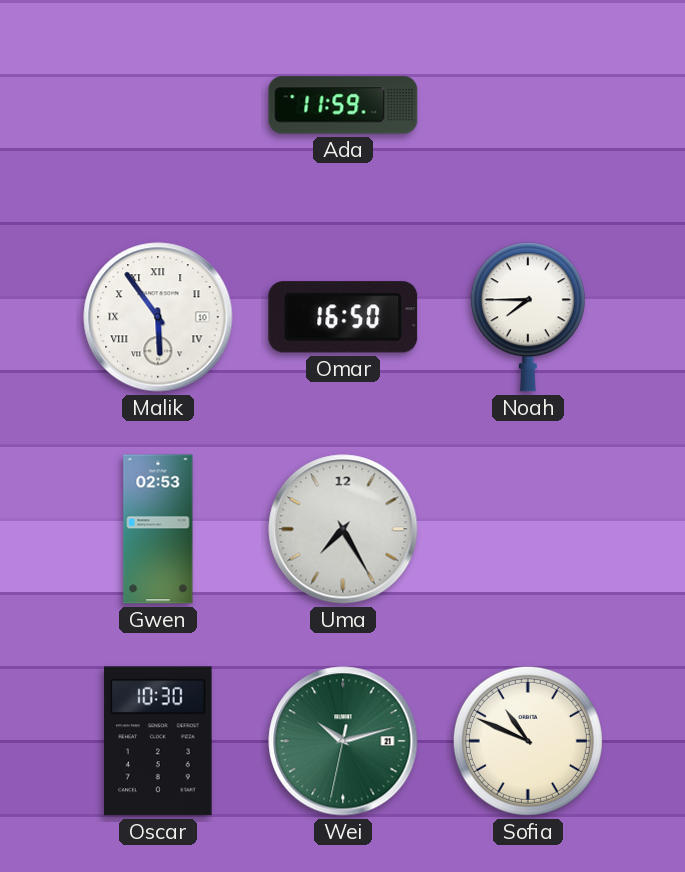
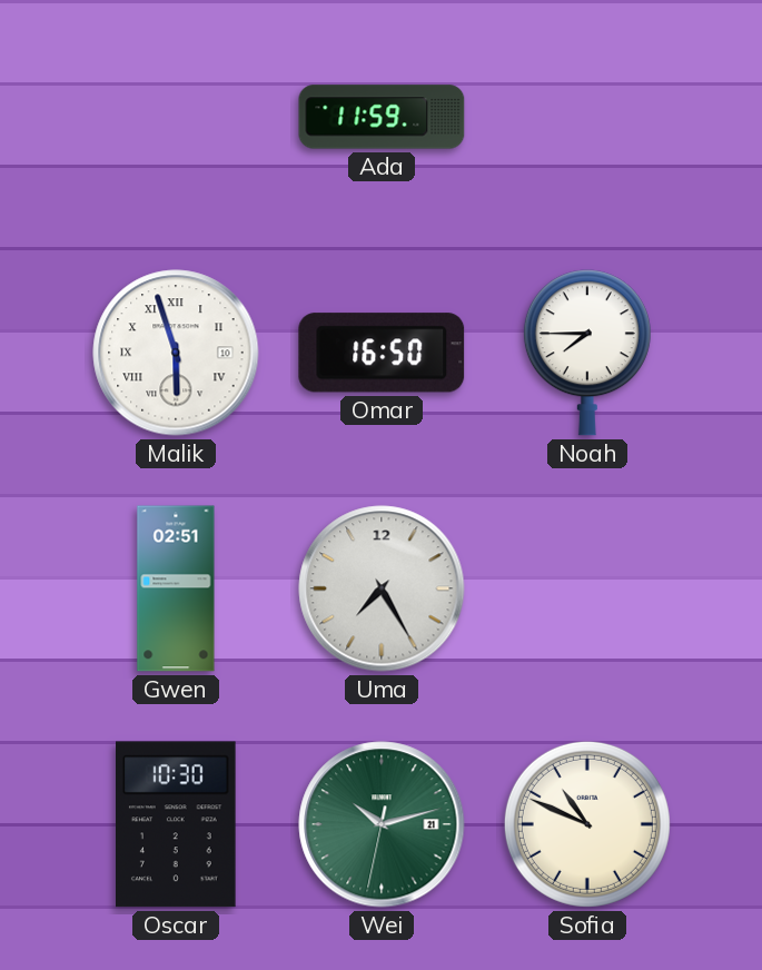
Malik: 5:54 -> 5:57
Gwen: 02:53 -> 02:51
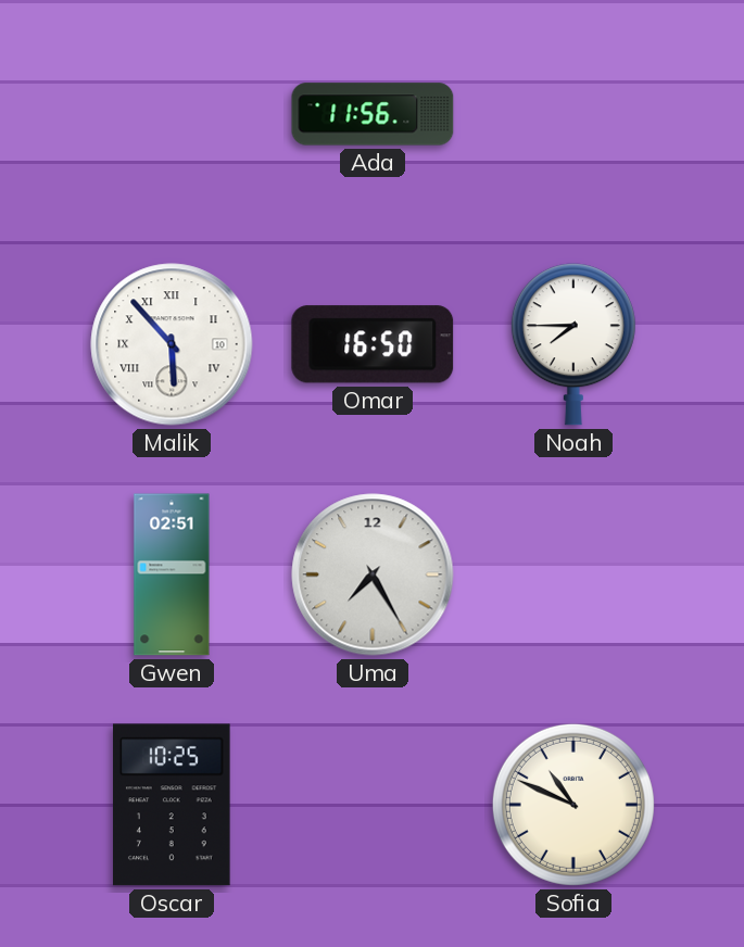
Ada: 11:59 -> 11:56
Malik: 5:57 -> 5:53
Oscar: 10:30 -> 10:25
Wei: 10:12 -> none
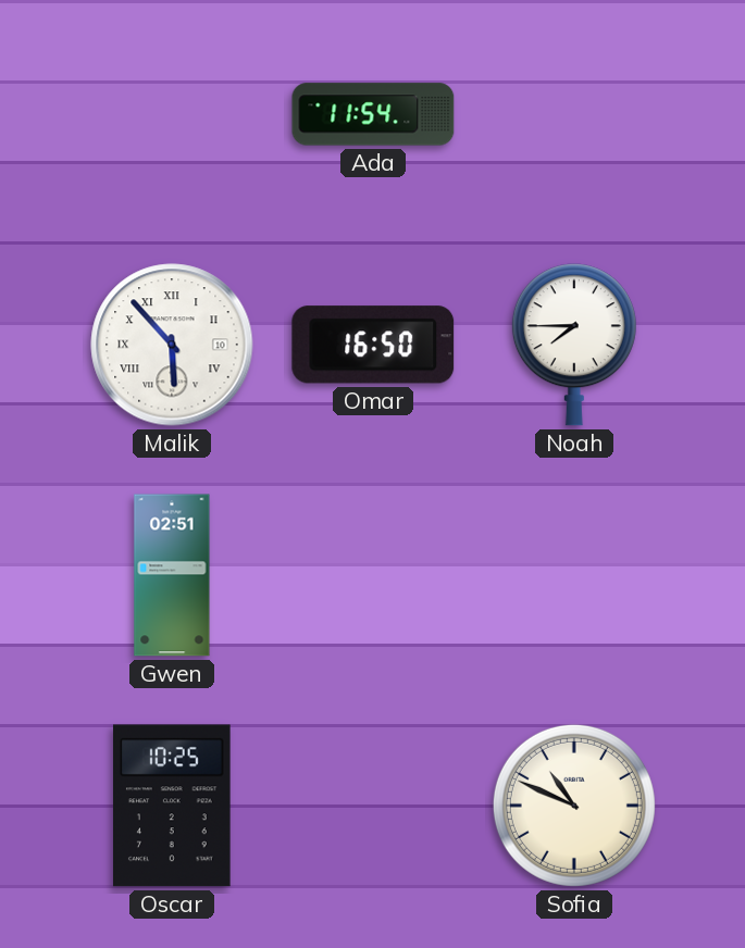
Ada: 11:56 -> 11:54
Uma: 7:25 -> none
